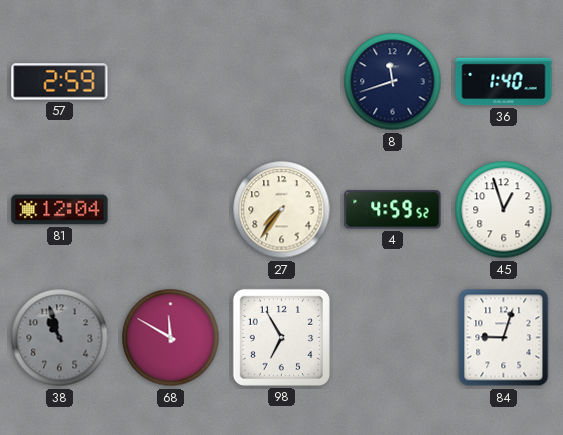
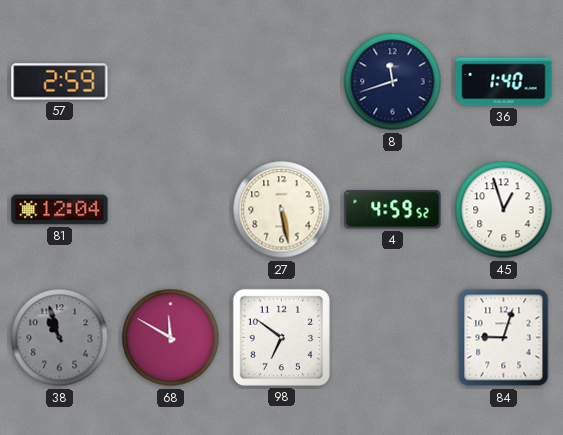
27: 7:36 -> 5:28
98: 6:55 -> 6:51
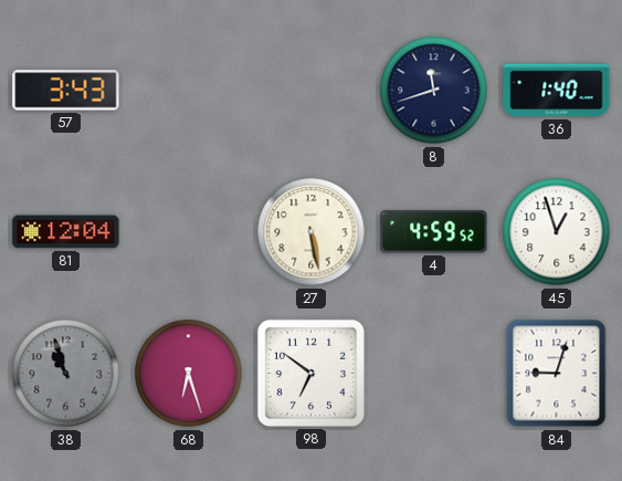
57: 2:59 -> 3:43
68: 11:50 -> 6:27
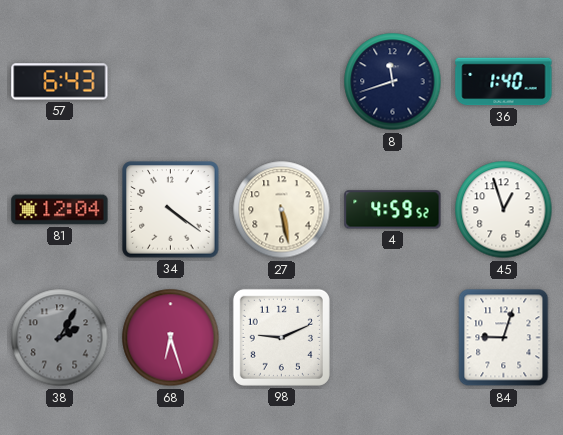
57: 3:43 -> 6:43
34: none -> 4:21
38: 10:57 -> 2:05
98: 6:51 -> 9:11
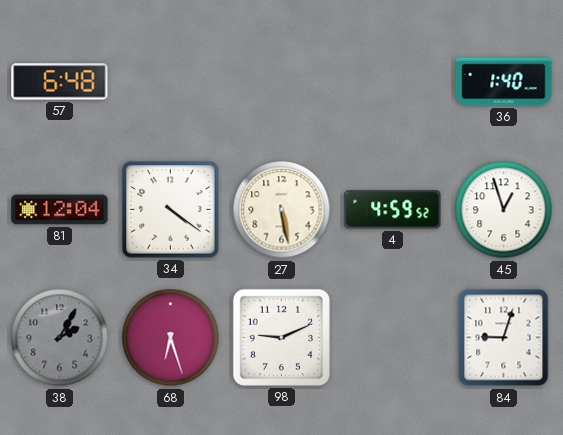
57: 6:43 -> 6:48
8: 11:42 -> none
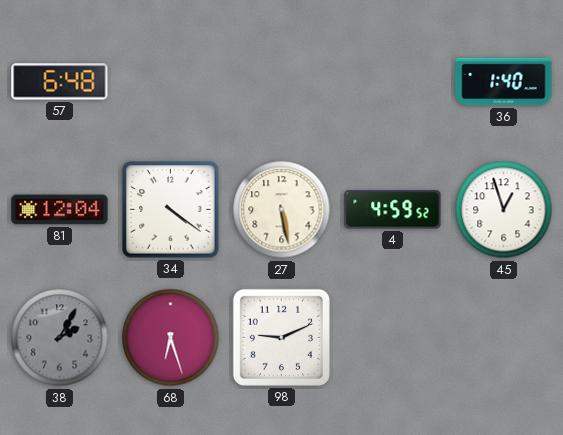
84: 9:03 -> none
